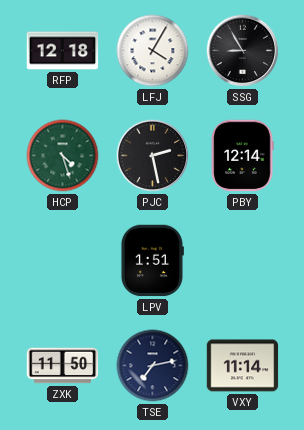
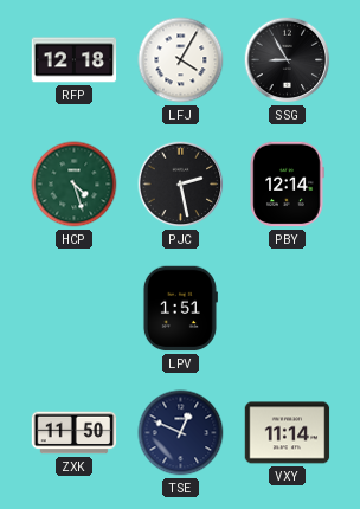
TSE: 7:13 -> 12:49
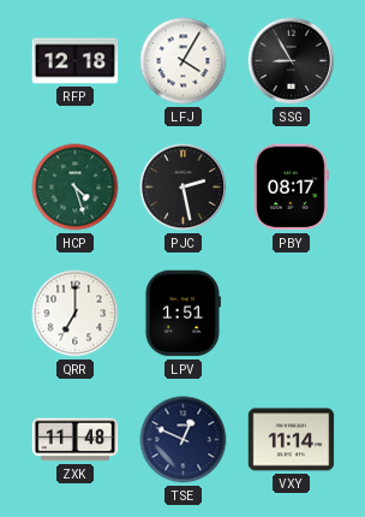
PBY: 12:14 -> 08:17
QRR: none -> 7:00
ZXK: 11:50 -> 11:48
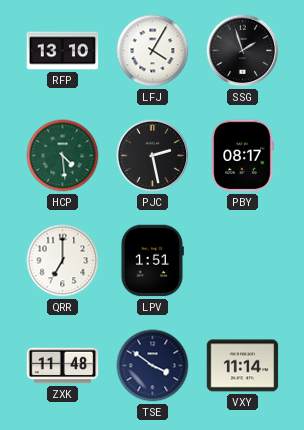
RFP: 12:18 -> 13:10
SSG: 8:55 -> 1:57
HCP: 4:27 -> 4:29
TSE: 12:49 -> 3:51
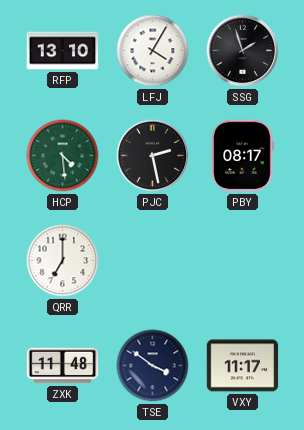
LPV: 1:51 -> none
VXY: 11:14 -> 11:17
